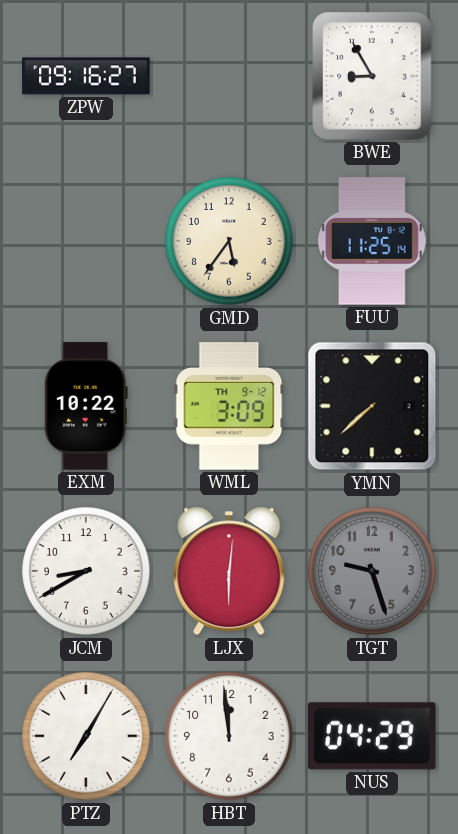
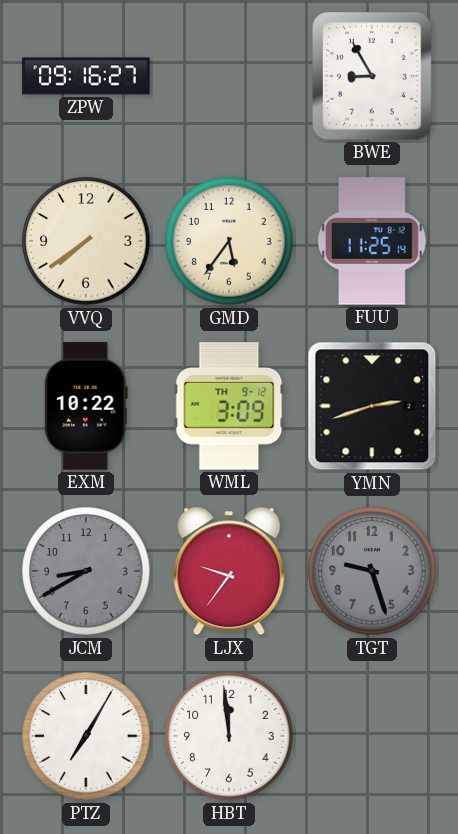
VVQ: none -> 7:39
YMN: 7:38 -> 2:42
JCM dial: white -> grey
LJX: 6:01 -> 9:36
NUS: 04:29 -> none
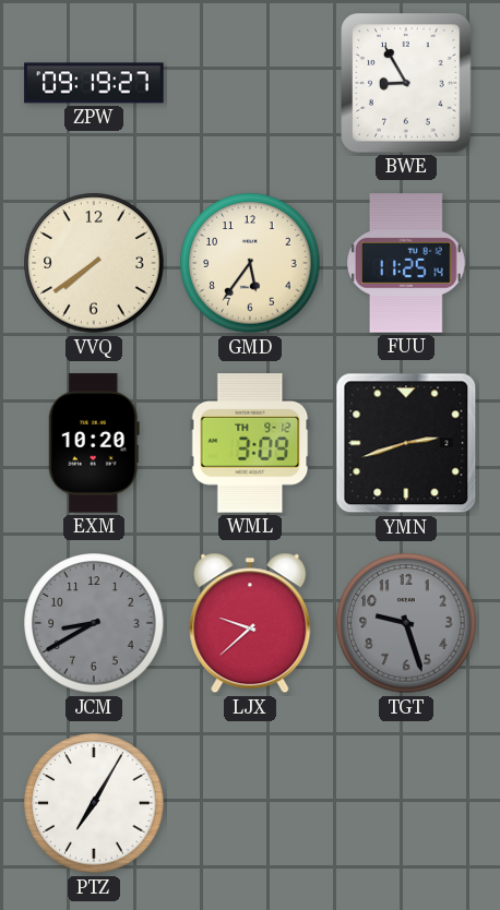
ZPW: 09:16 -> 09:19
EXM: 10:22 -> 10:20
LJX: 9:36 -> 9:38
HBT: 11:59 -> none
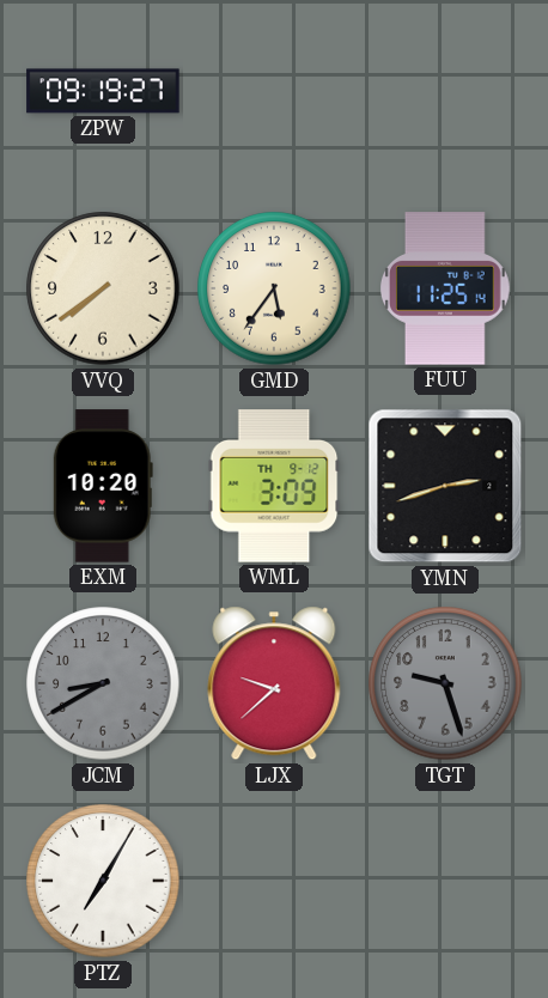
BWE: 8:55 -> none
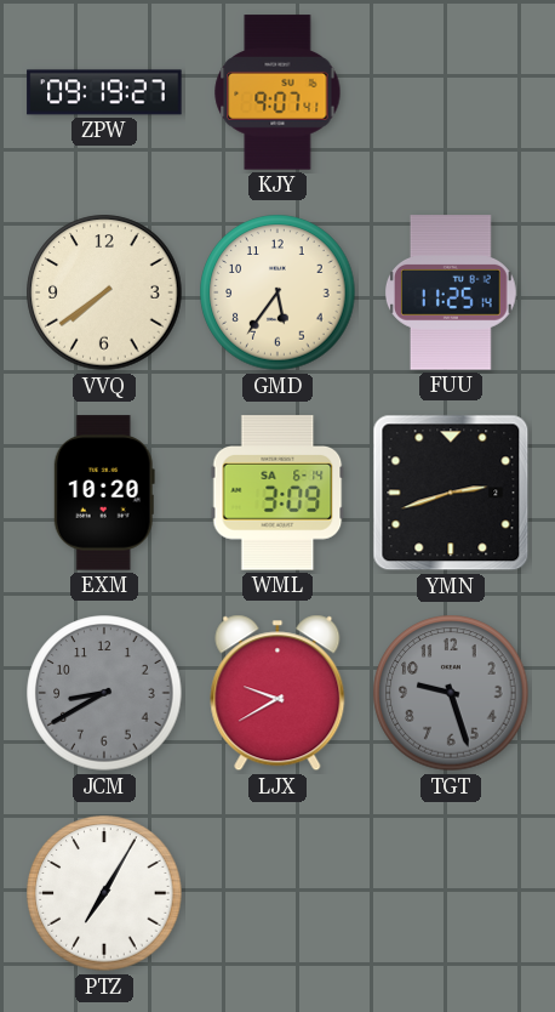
KJY: none -> 9:07
WML date: TH 9-12 -> SA 6-14
LJX: 9:38 -> 9:40
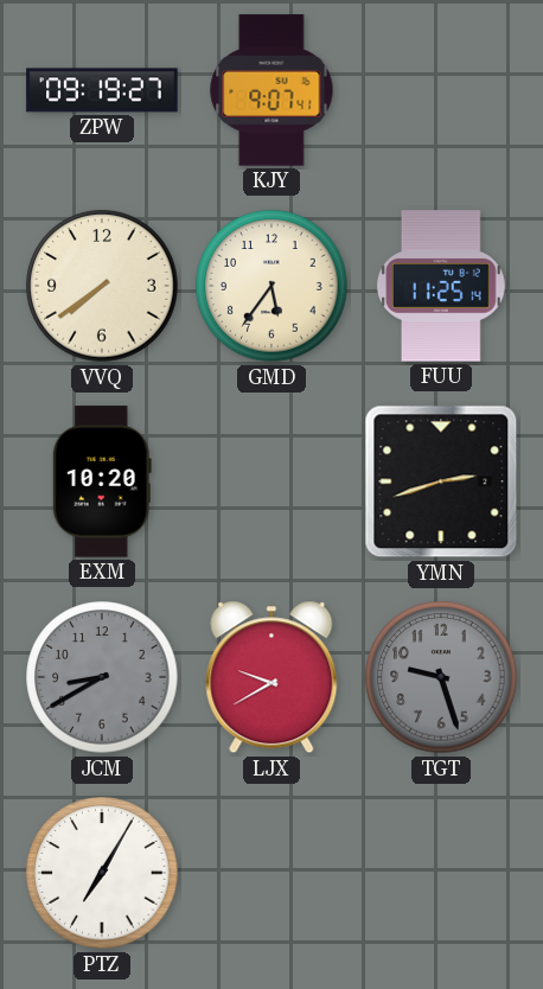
WML: 3:09 -> none
